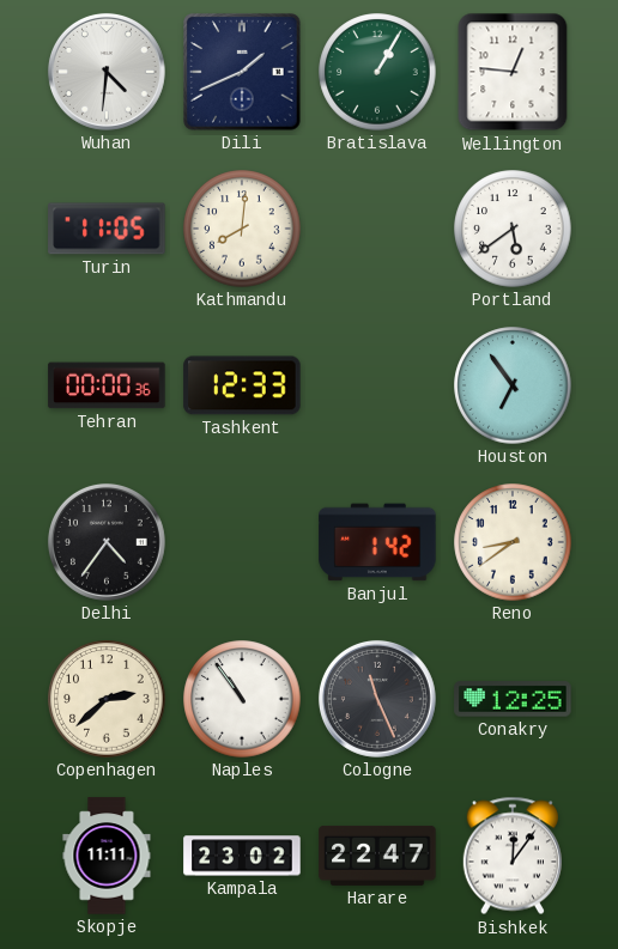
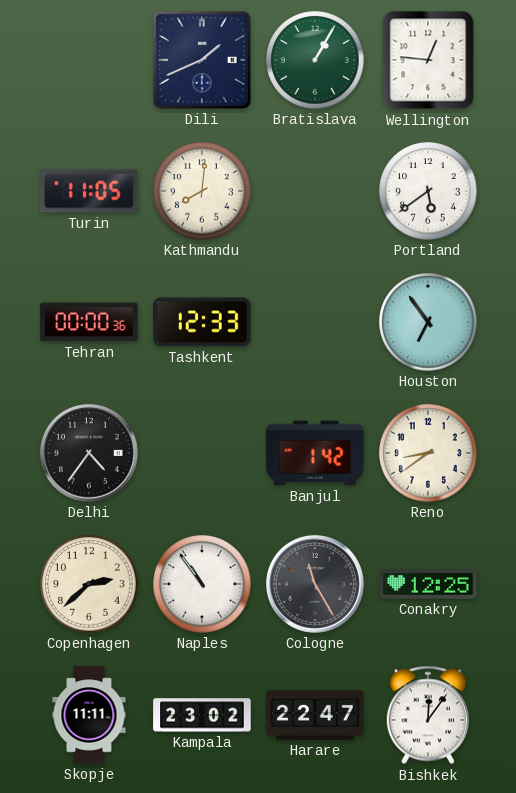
Wuhan: 4:31 -> none
Cologne: 11:26 -> 11:25
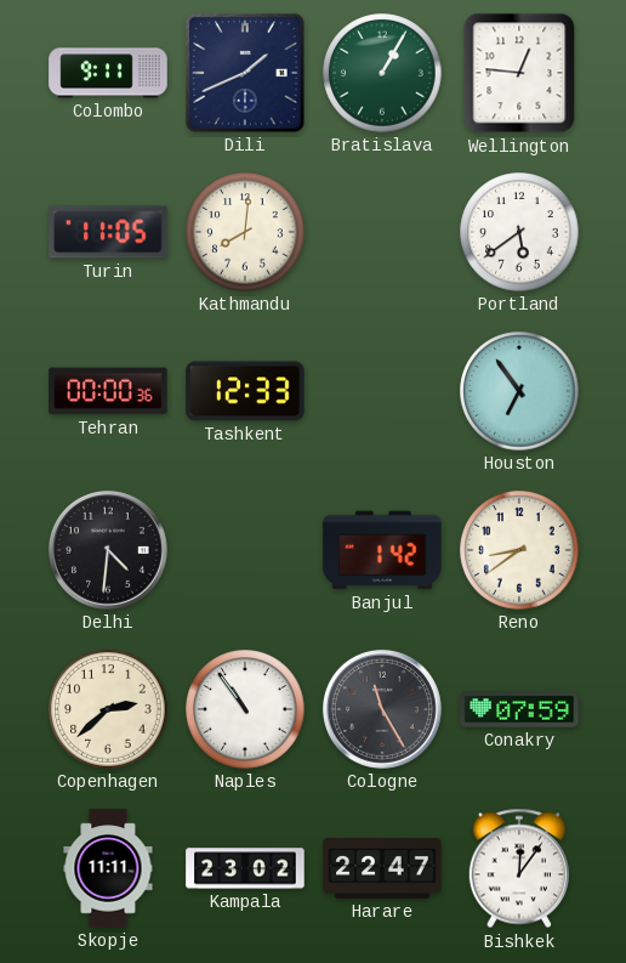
Colombo: none -> 9:11
Delhi: 4:36 -> 4:31
Conakry: 12:25 -> 07:59
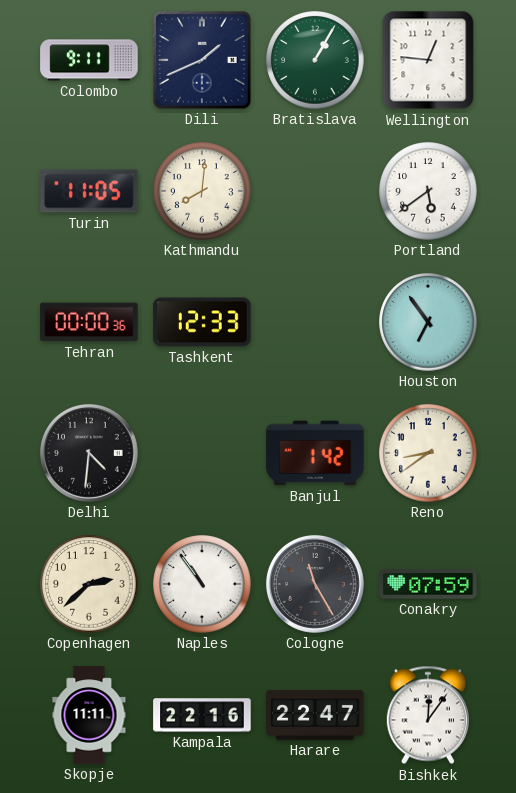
Kampala: 23:02 -> 22:16
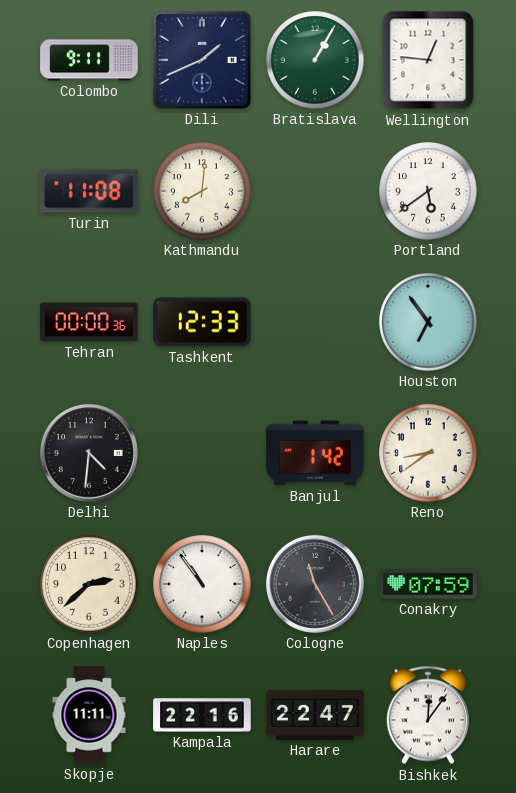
Turin: 11:05 -> 11:08
